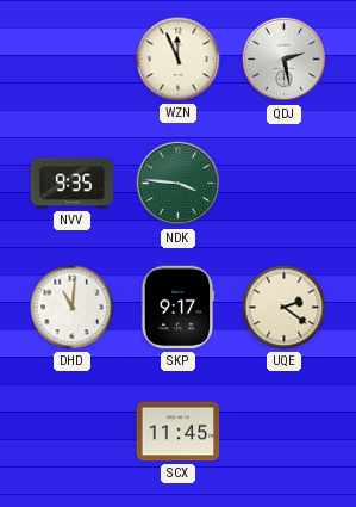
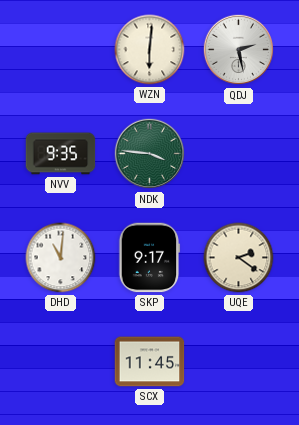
WZN: 11:56 -> 6:01
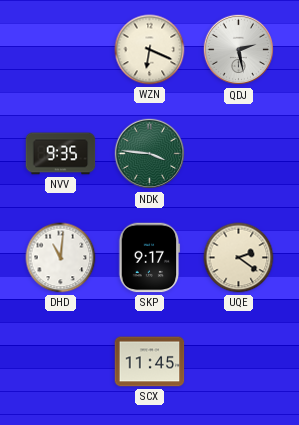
WZN: 6:01 -> 6:19
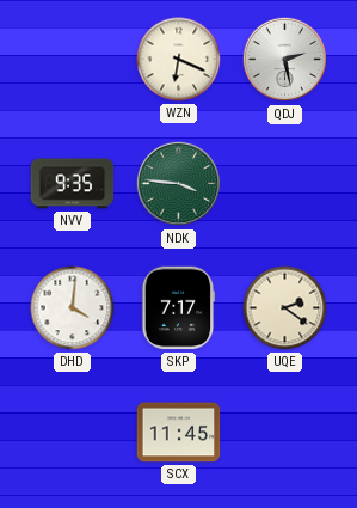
DHD: 11:01 -> 4:01
SKP: 9:17 -> 7:17
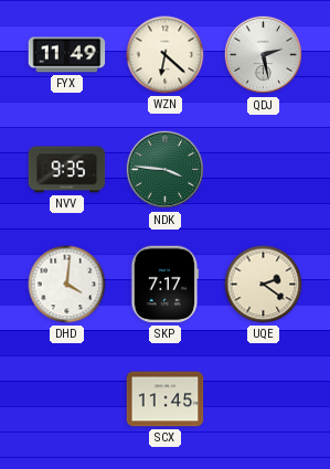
FYX: none -> 11:49
WZN: 6:19 -> 6:22
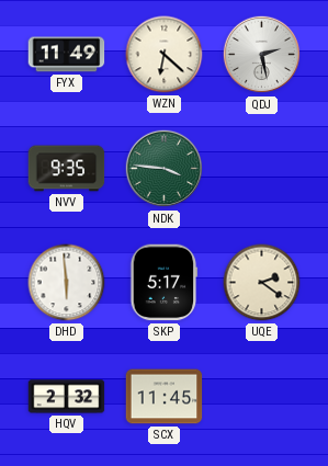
DHD: 4:01 -> 5:59
SKP: 7:17 -> 5:17
HQV: none -> 2:32
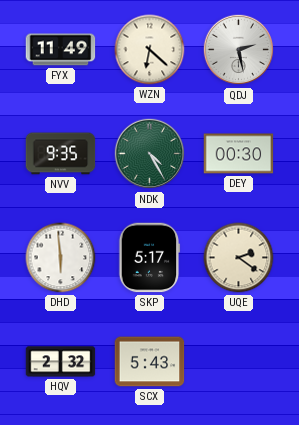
NDK: 3:46 -> 4:25
DEY: none -> 00:30
SCX: 11:45 -> 5:43
